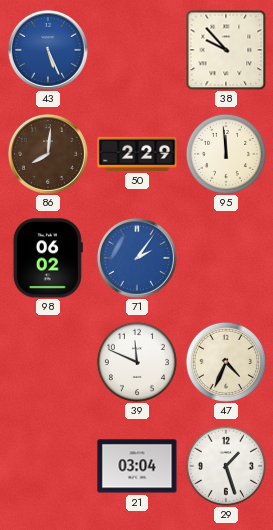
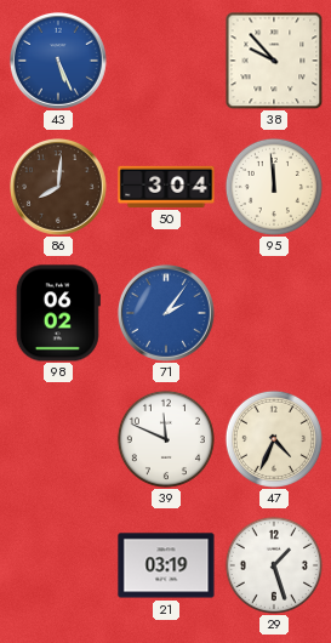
50: 2:29 -> 3:04
21: 03:04 -> 03:19
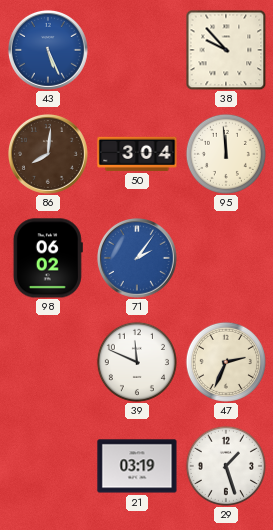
47: 4:34 -> 2:34
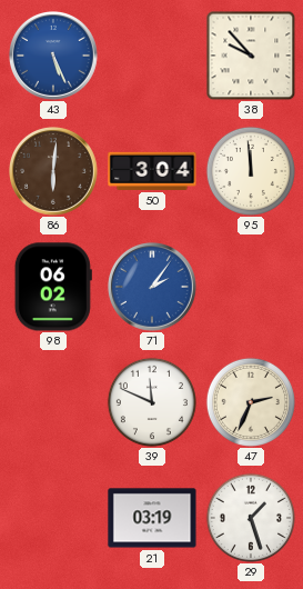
86: 8:01 -> 6:01
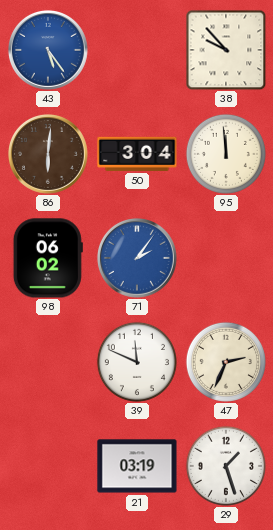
43: 5:26 -> 5:24
